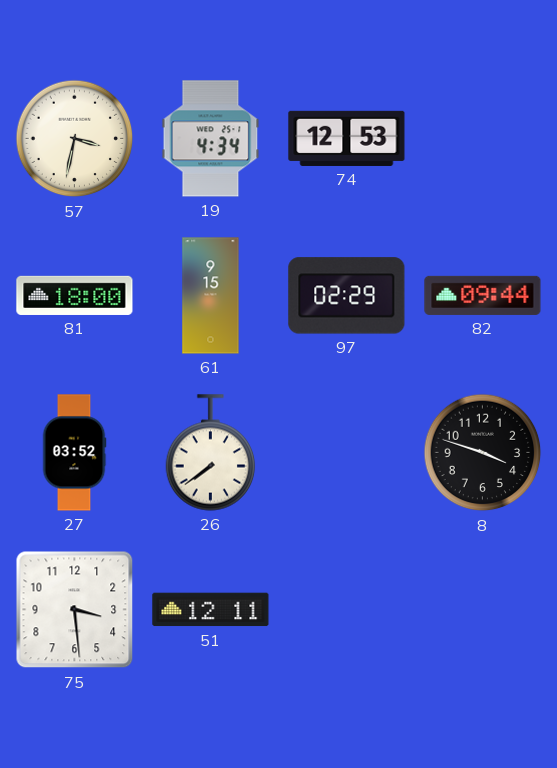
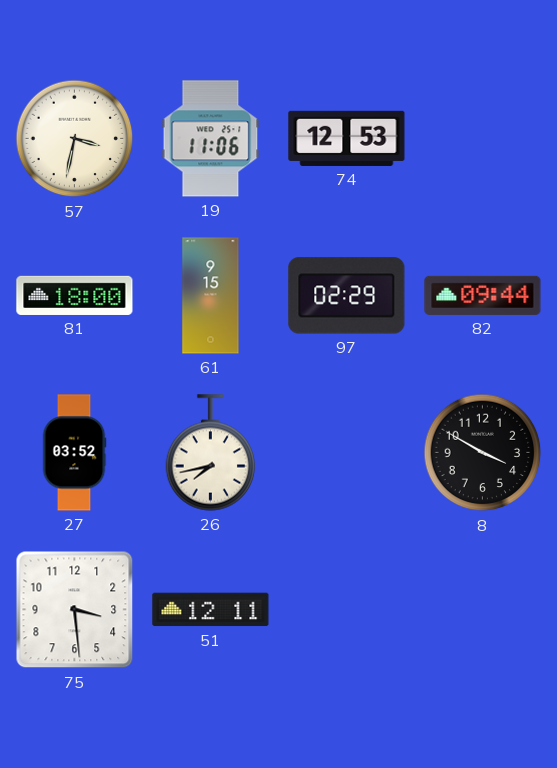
19: 4:34 -> 11:06
26: 7:39 -> 7:43
8: 3:48 -> 3:50
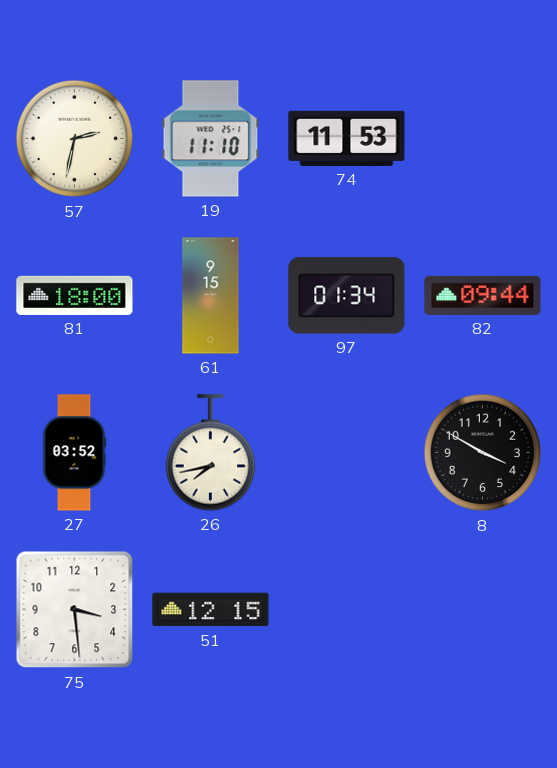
57: 3:32 -> 2:32
19: 11:06 -> 11:10
74: 12:53 -> 11:53
97: 02:29 -> 01:34
51: 12:11 -> 12:15
